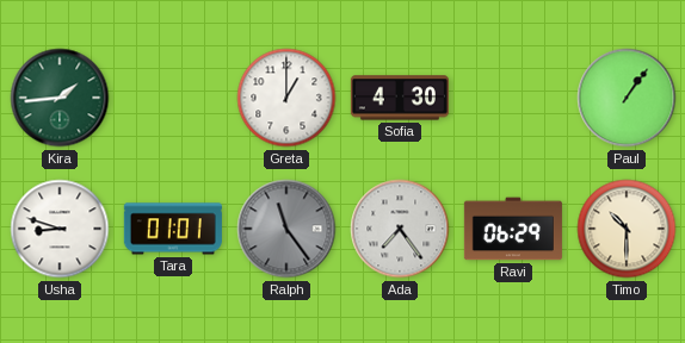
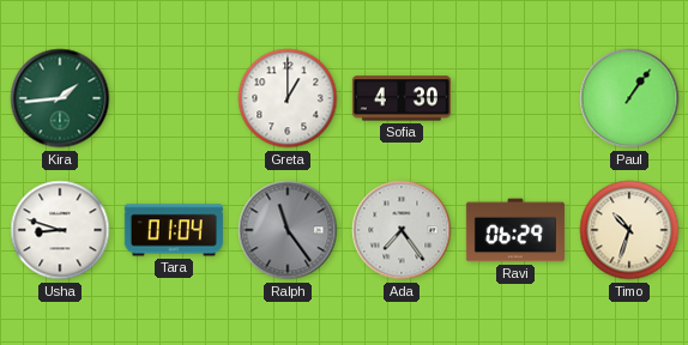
Tara: 01:01 -> 01:04
Timo: 10:30 -> 10:33
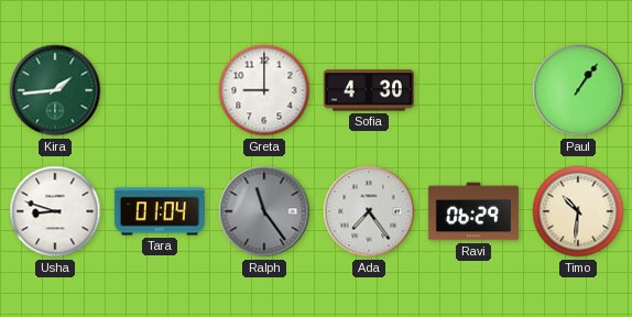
Greta: 1:00 -> 9:00
Timo: 10:33 -> 10:31
